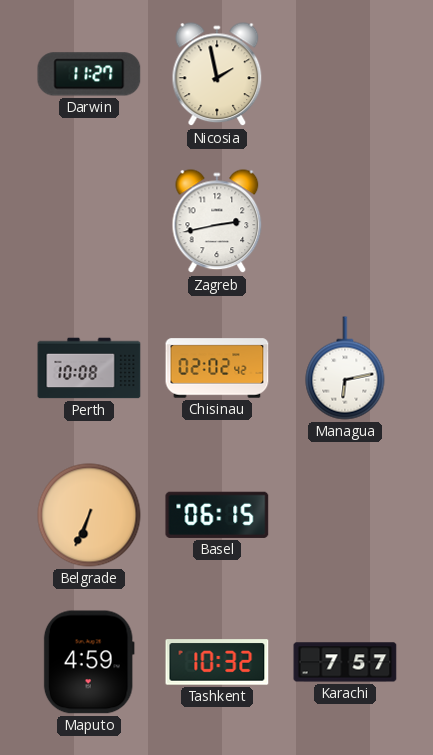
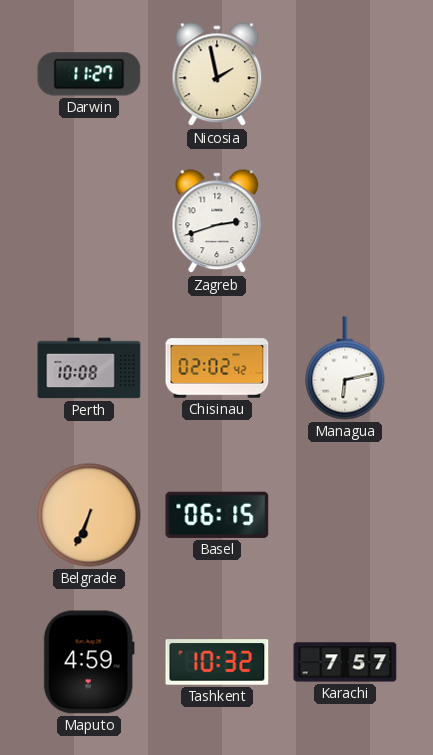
Zagreb: 2:43 -> 2:42
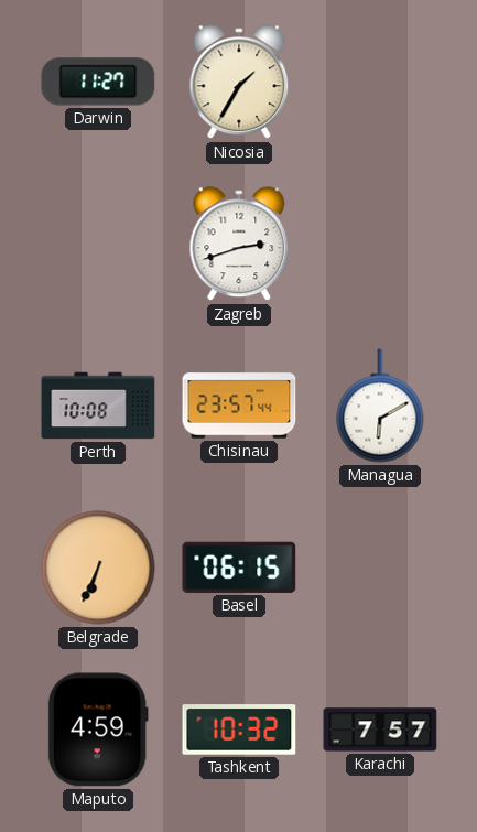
Nicosia: 1:58 -> 1:35
Chisinau: 02:02 -> 23:57
Managua: 6:13 -> 6:10
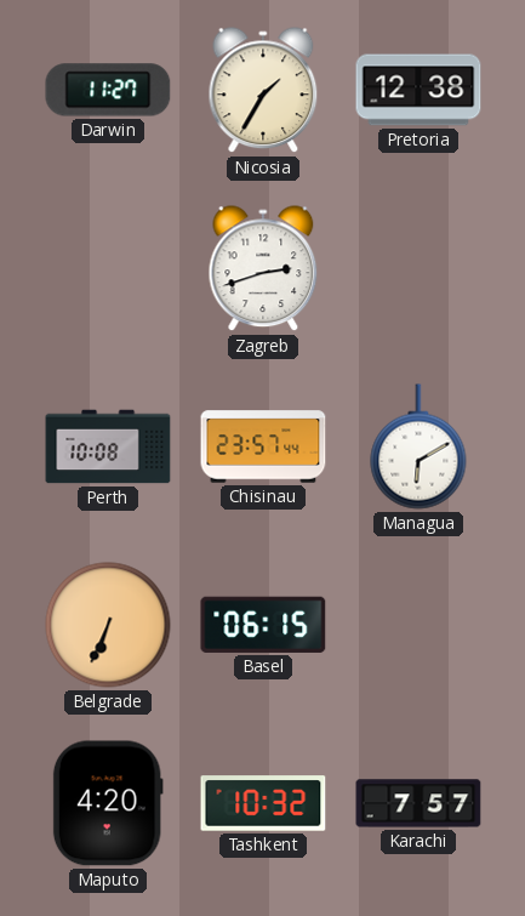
Pretoria: none -> 12:38
Maputo: 4:59 -> 4:20
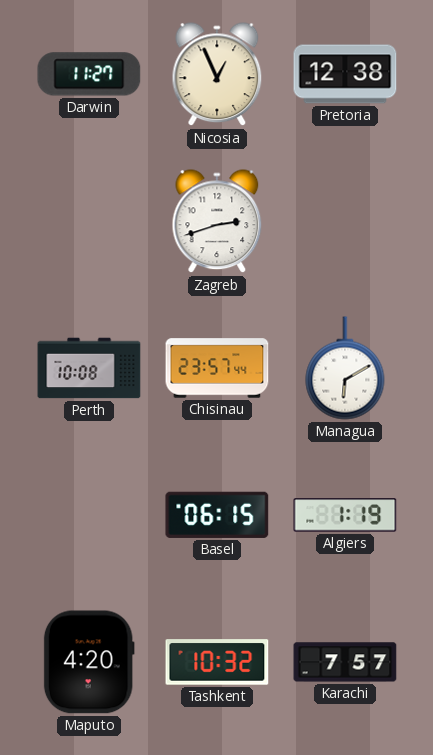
Nicosia: 1:35 -> 12:56
Belgrade: 6:34 -> none
Algiers: none -> 1:19
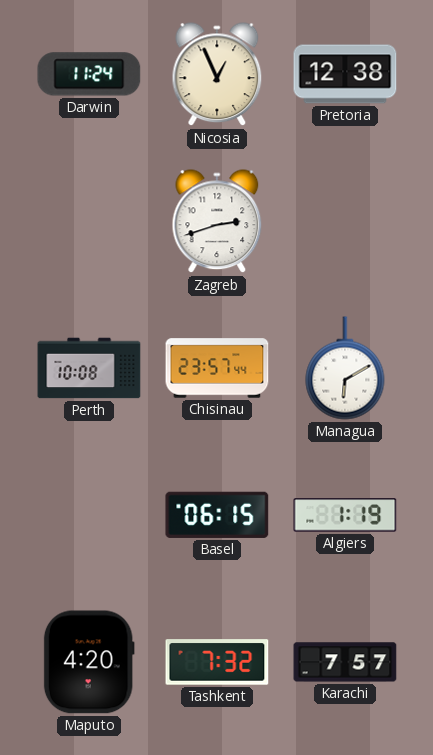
Darwin: 11:27 -> 11:24
Tashkent: 10:32 -> 7:32
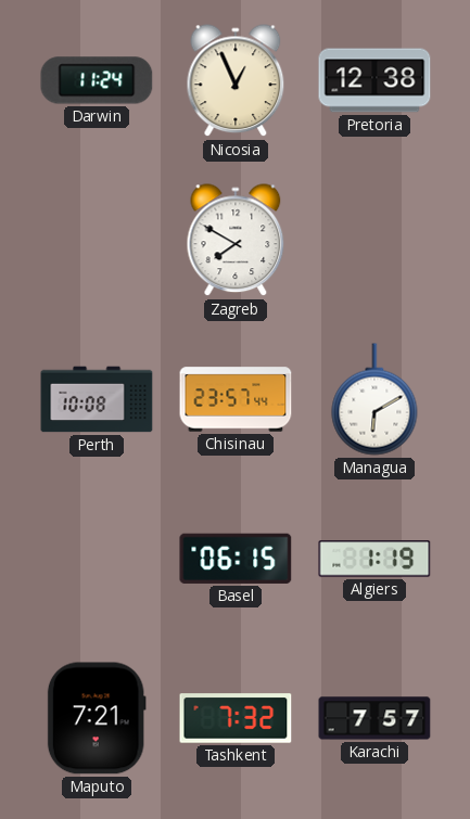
Zagreb: 2:42 -> 7:50
Maputo: 4:20 -> 7:21
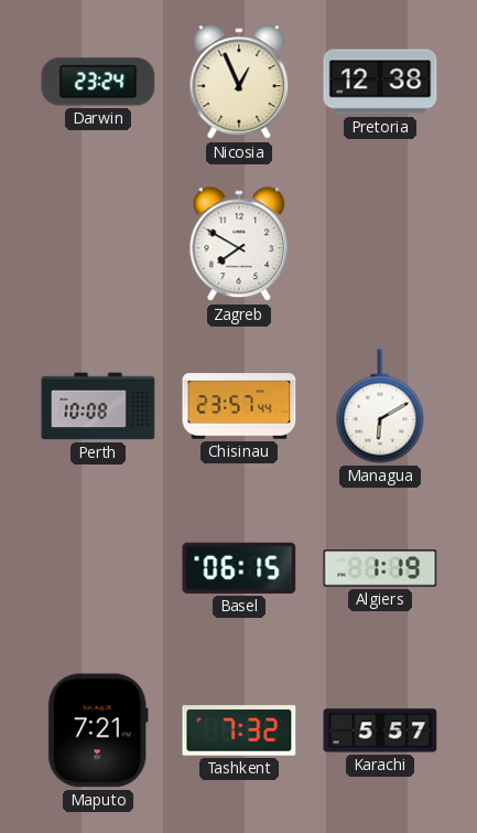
Darwin: 11:24 -> 23:24
Karachi: 7:57 -> 5:57
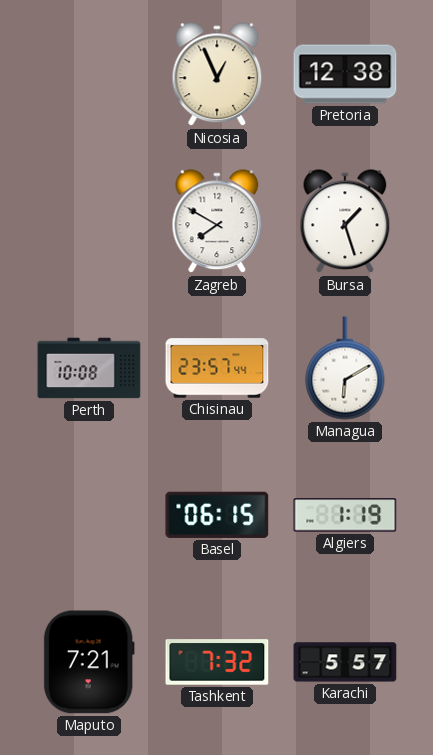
Darwin: 23:24 -> none
Bursa: none -> 1:27
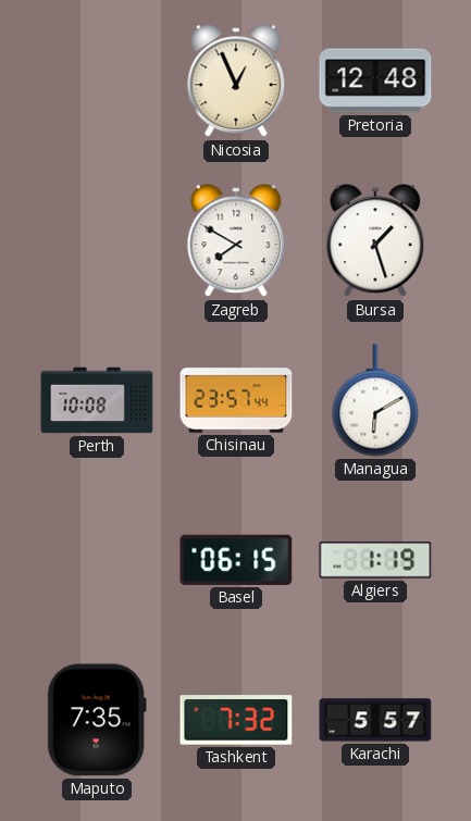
Pretoria: 12:38 -> 12:48
Maputo: 7:21 -> 7:35
